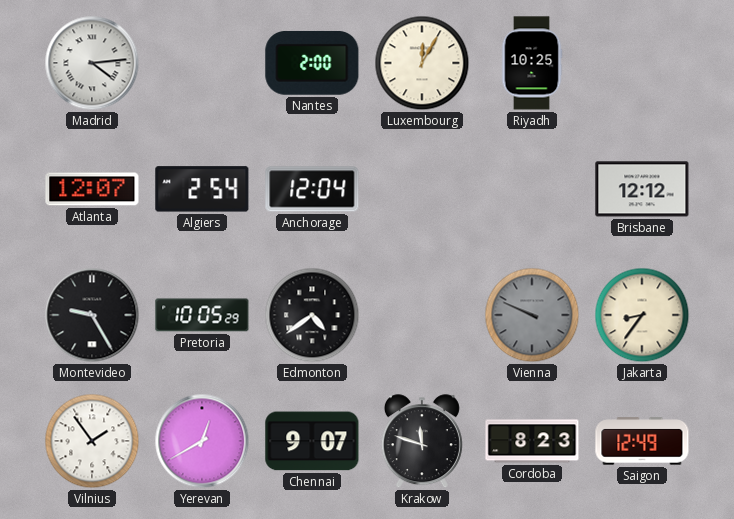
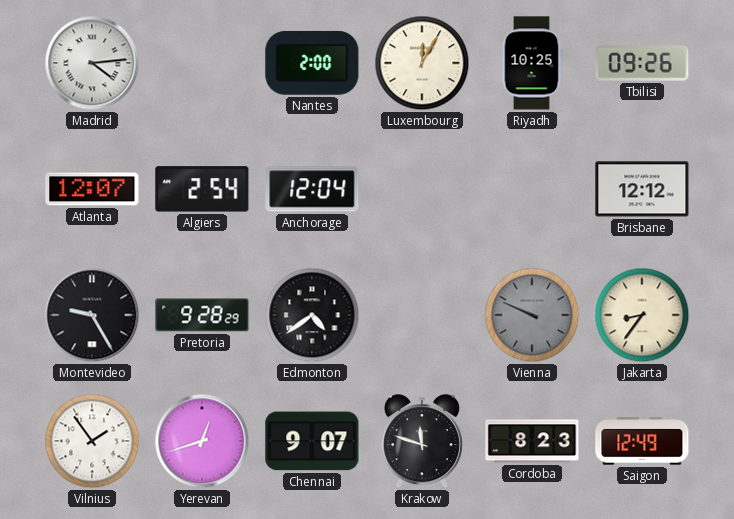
Tbilisi: none -> 09:26
Pretoria: 10:05 -> 9:28
Yerevan: 12:40 -> 12:42
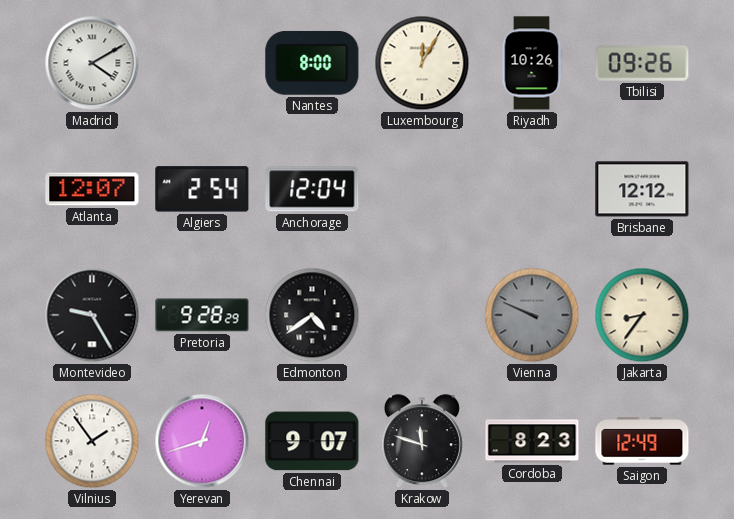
Madrid: 4:14 -> 4:10
Nantes: 2:00 -> 8:00
Riyadh: 10:25 -> 10:26
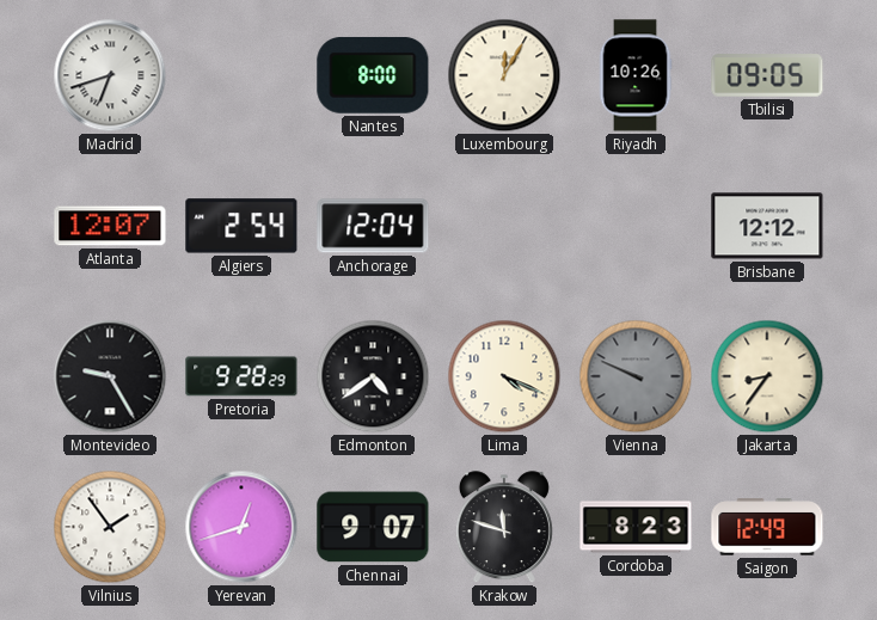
Madrid: 4:10 -> 6:42
Tbilisi: 09:26 -> 09:05
Lima: none -> 4:19
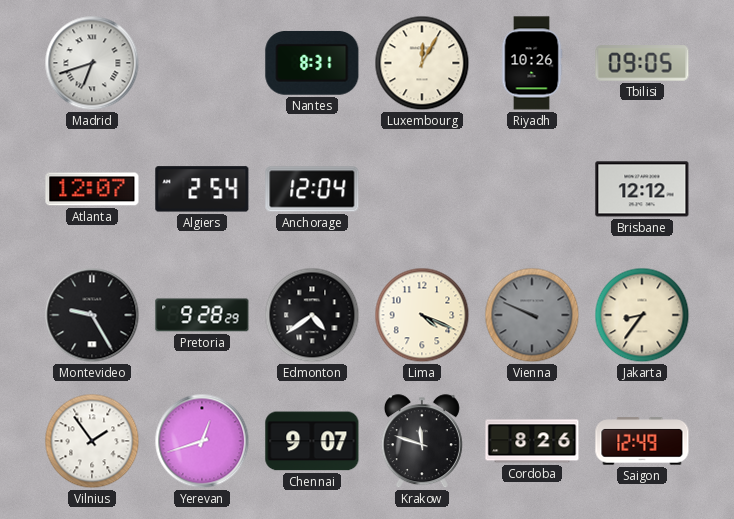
Nantes: 8:00 -> 8:31
Cordoba: 8:23 -> 8:26
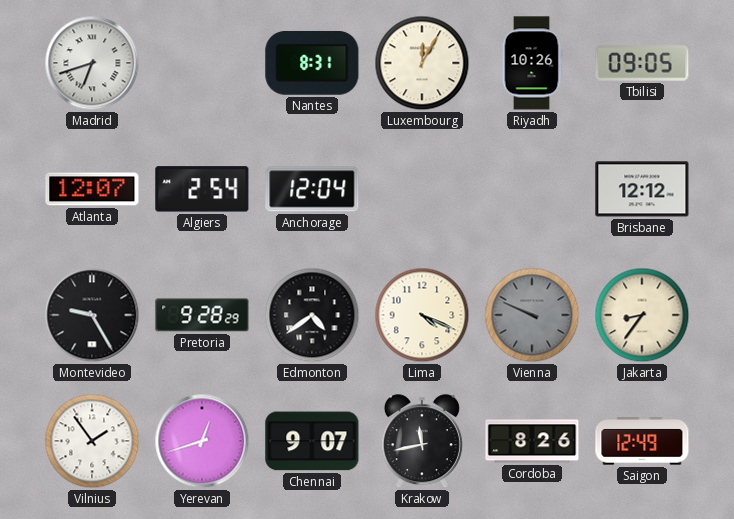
Krakow: 11:48 -> 11:43
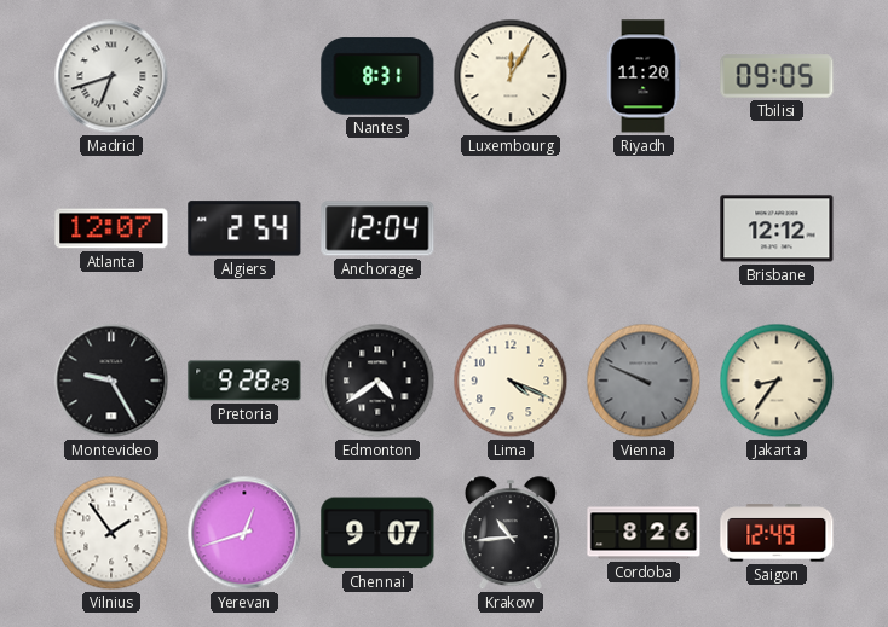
Riyadh: 10:26 -> 11:20
Krakow: 11:43 -> 10:44
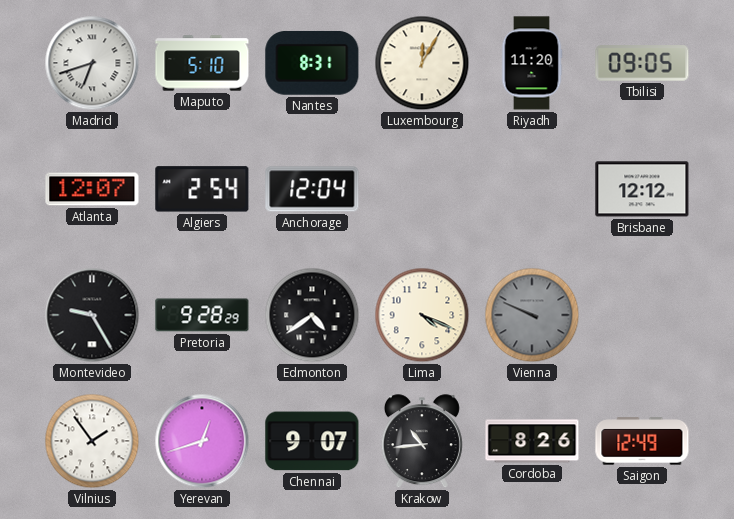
Maputo: none -> 5:10
Jakarta: 8:36 -> none
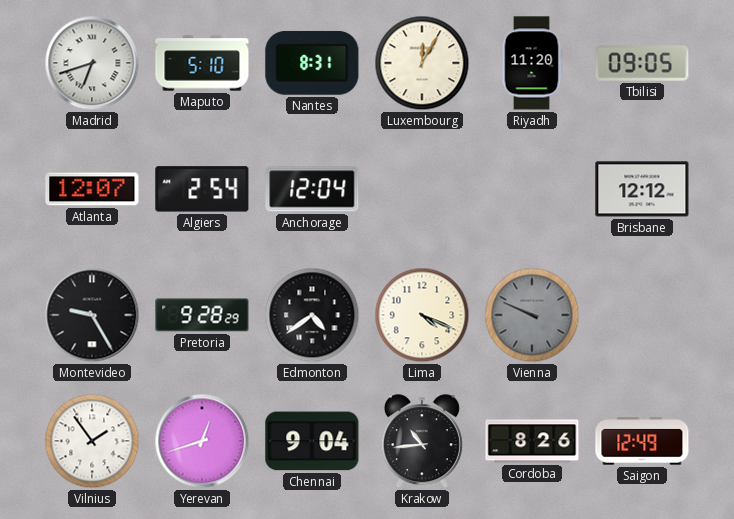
Chennai: 9:07 -> 9:04
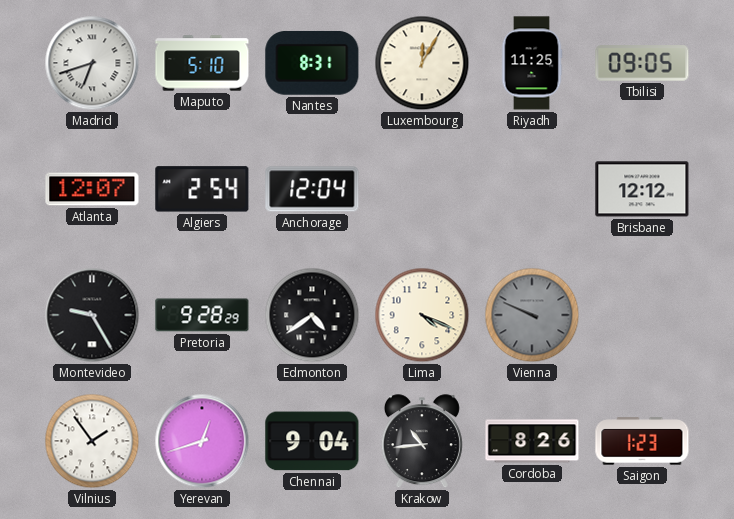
Riyadh: 11:20 -> 11:25
Saigon: 12:49 -> 1:23
